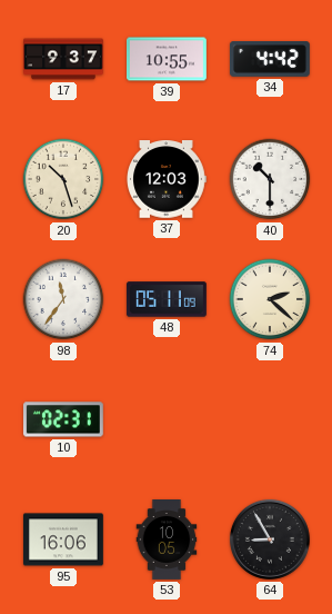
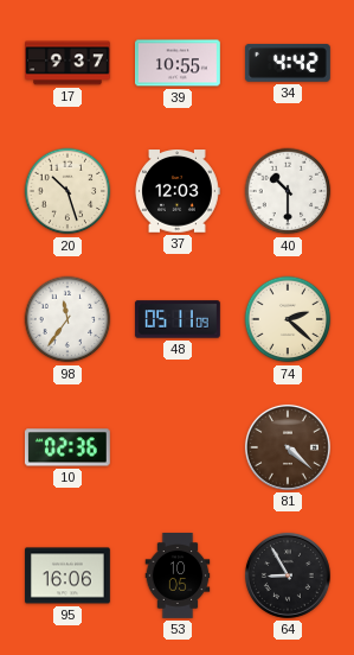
10: 02:31 -> 02:36
81: none -> 4:22
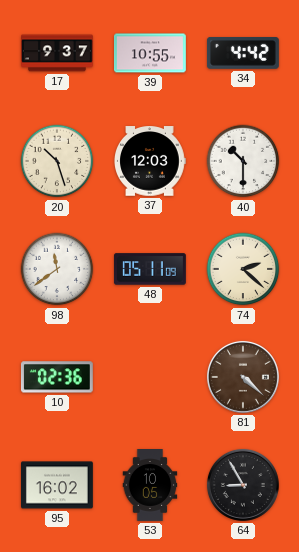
98: 11:36 -> 11:39
95: 16:06 -> 16:02
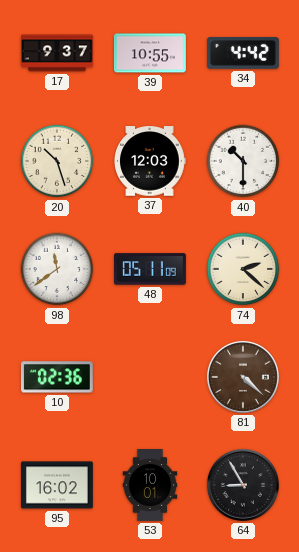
53: 10:05 -> 10:01
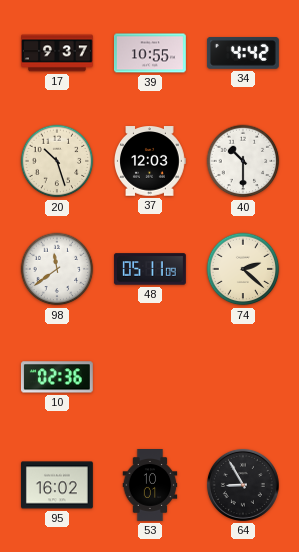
81: 4:22 -> none
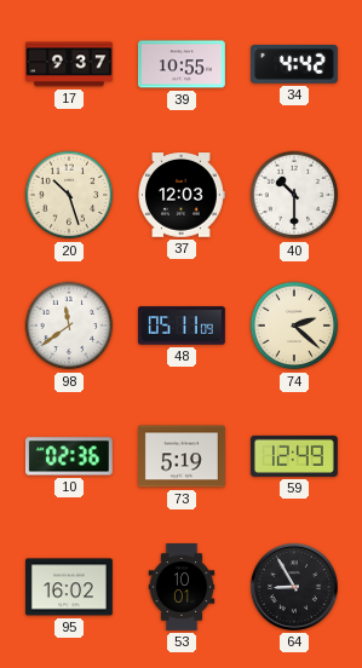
73: none -> 5:19
59: none -> 12:49
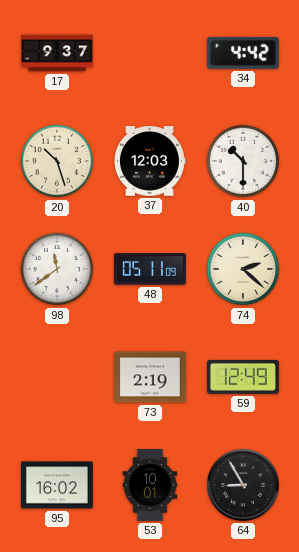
39: 10:55 -> none
10: 02:36 -> none
73: 5:19 -> 2:19
